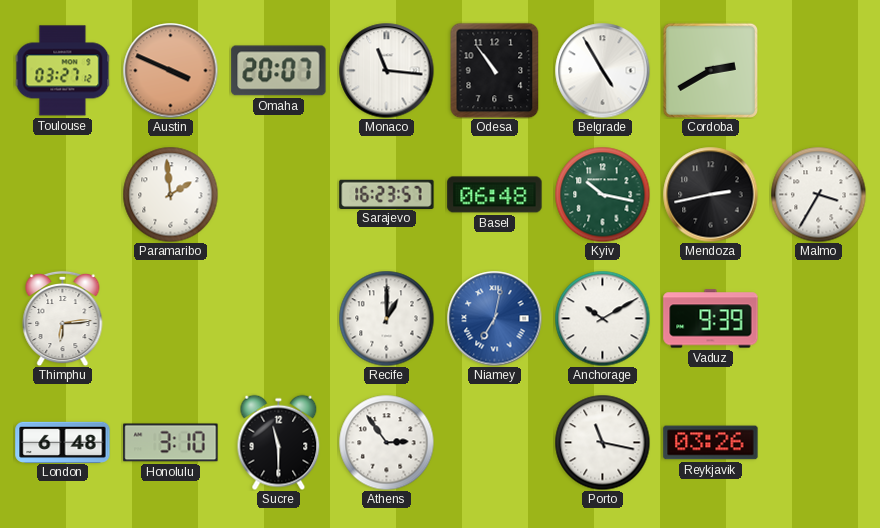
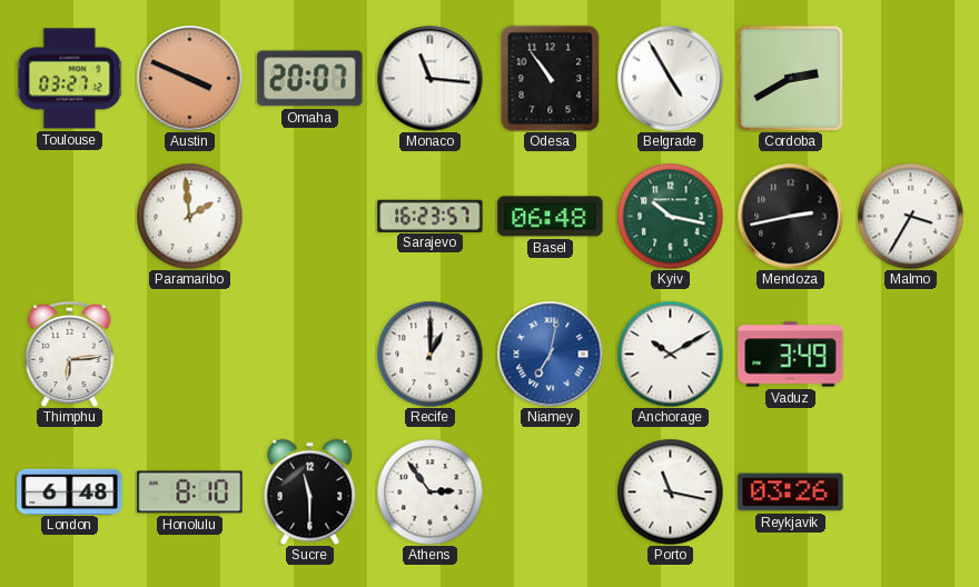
Vaduz: 9:39 -> 3:49
Honolulu: 3:10 -> 8:10
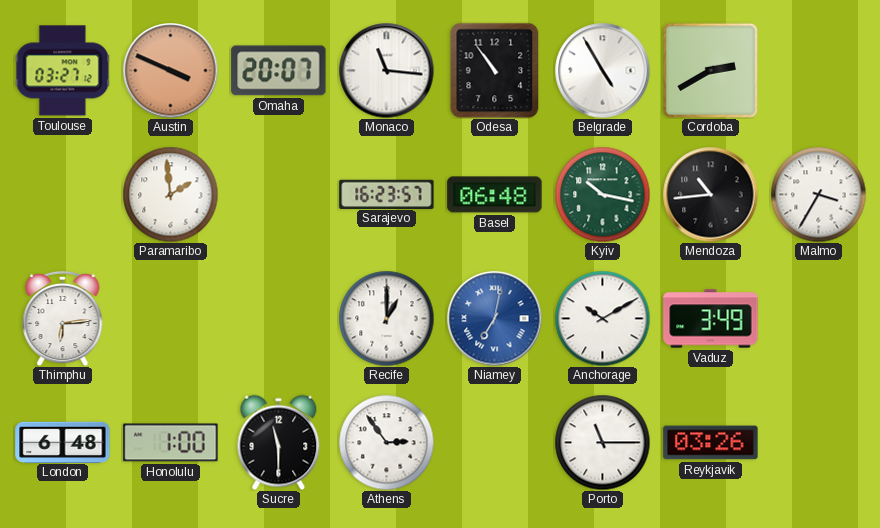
Mendoza: 2:43 -> 10:44
Honolulu: 8:10 -> 1:00
Porto: 11:17 -> 11:15
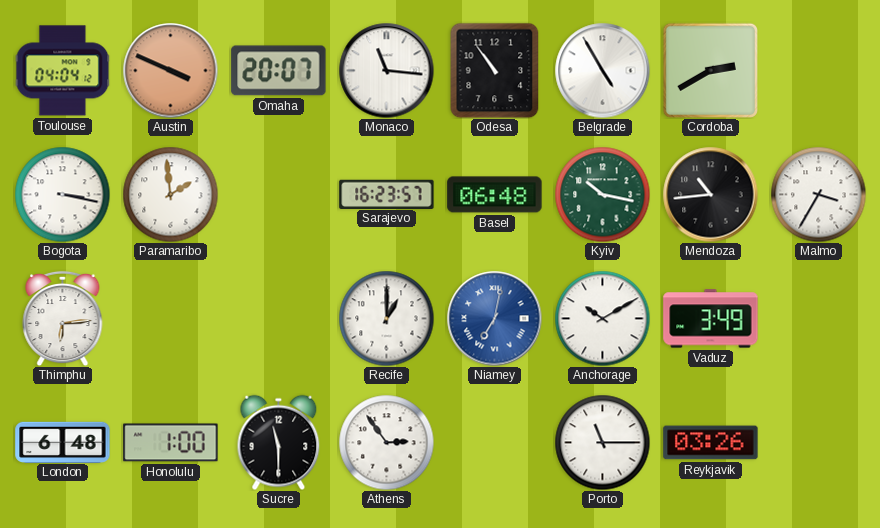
Toulouse: 03:27 -> 04:04
Bogota: none -> 3:17
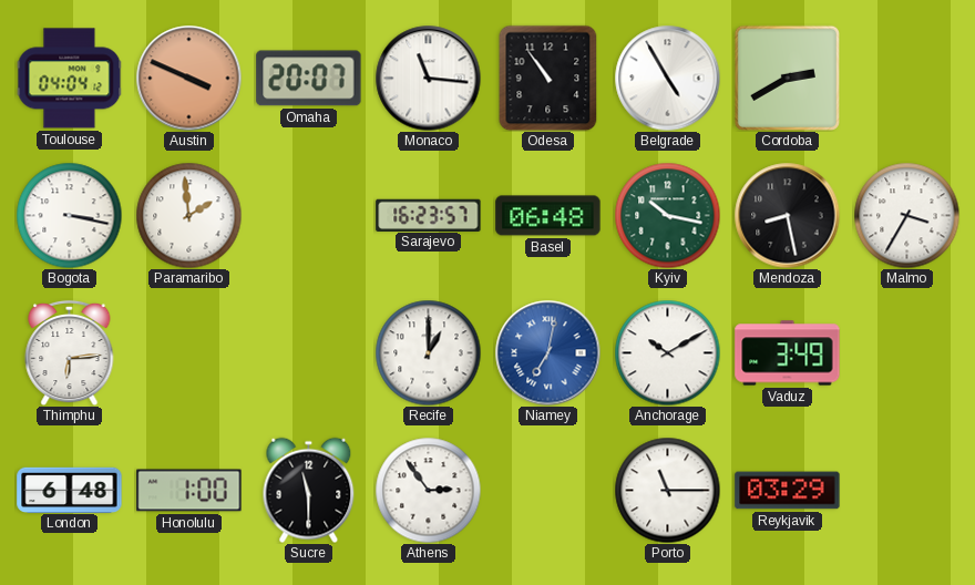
Mendoza: 10:44 -> 8:28
Reykjavik: 03:26 -> 03:29
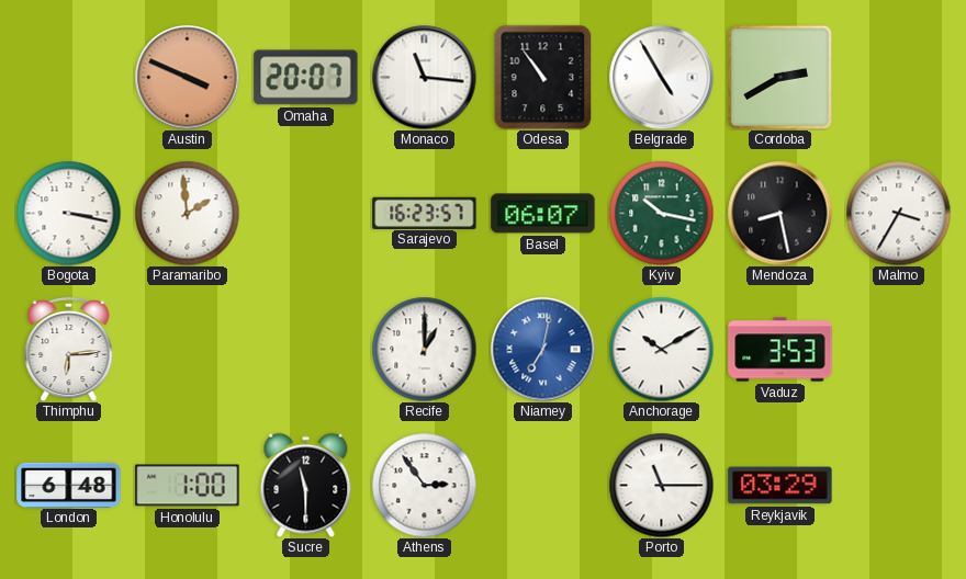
Toulouse: 04:04 -> none
Basel: 06:48 -> 06:07
Vaduz: 3:49 -> 3:53
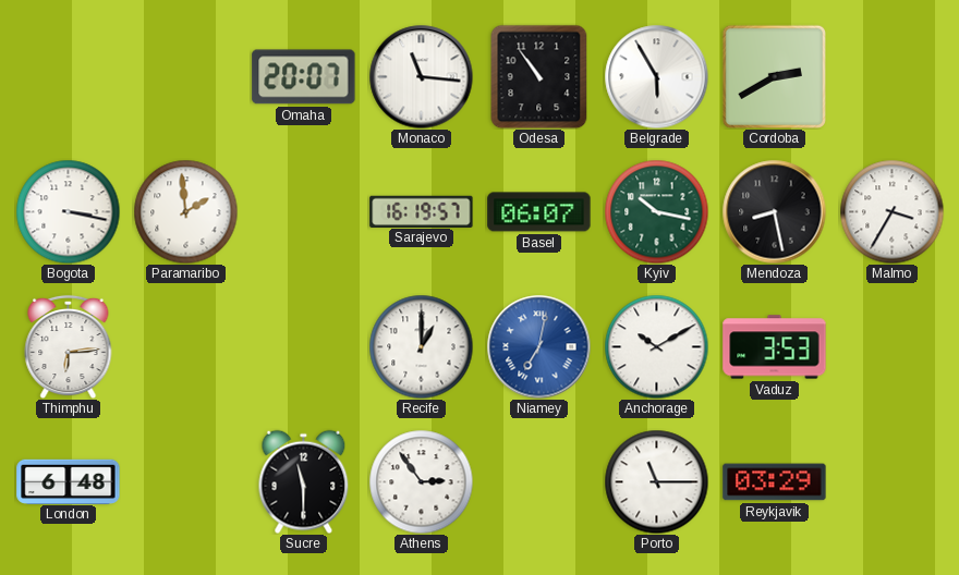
Austin: 3:49 -> none
Belgrade: 4:55 -> 5:55
Sarajevo: 16:23 -> 16:19
Honolulu: 1:00 -> none
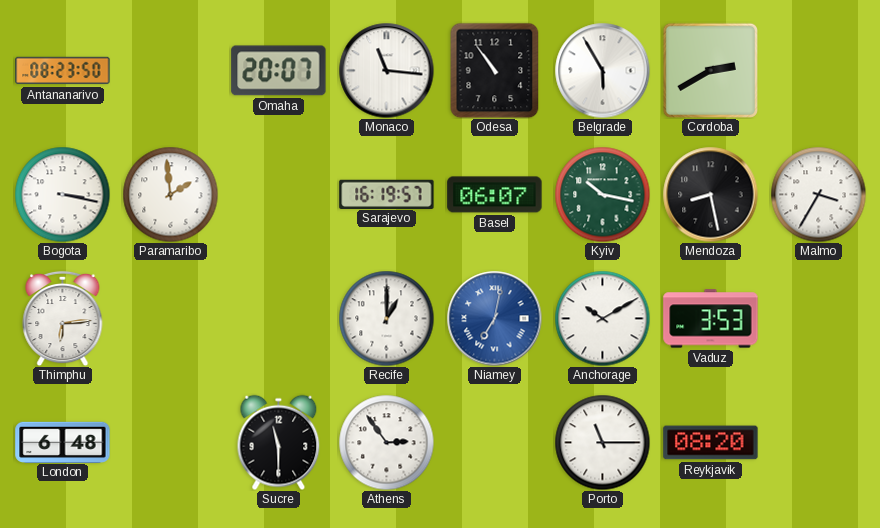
Antananarivo: none -> 08:23
Reykjavik: 03:29 -> 08:20
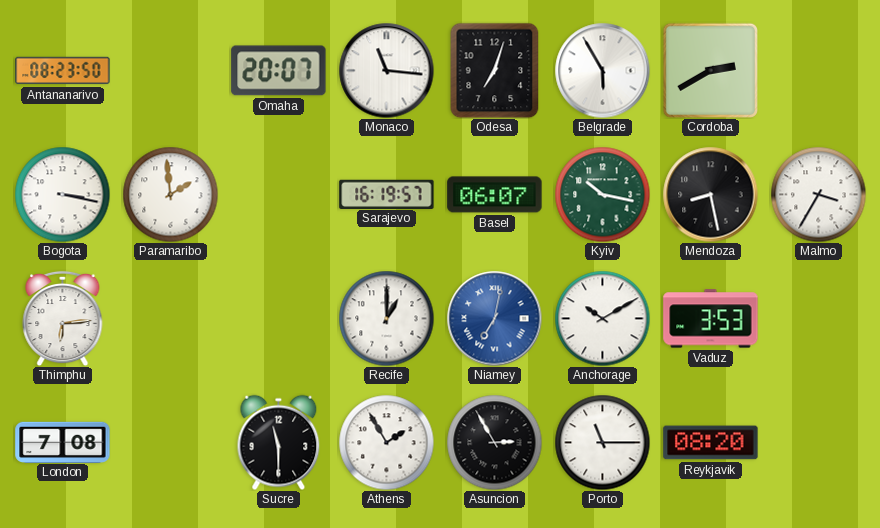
Odesa: 10:54 -> 7:03
London: 6:48 -> 7:08
Athens: 2:54 -> 1:55
Asuncion: none -> 2:55
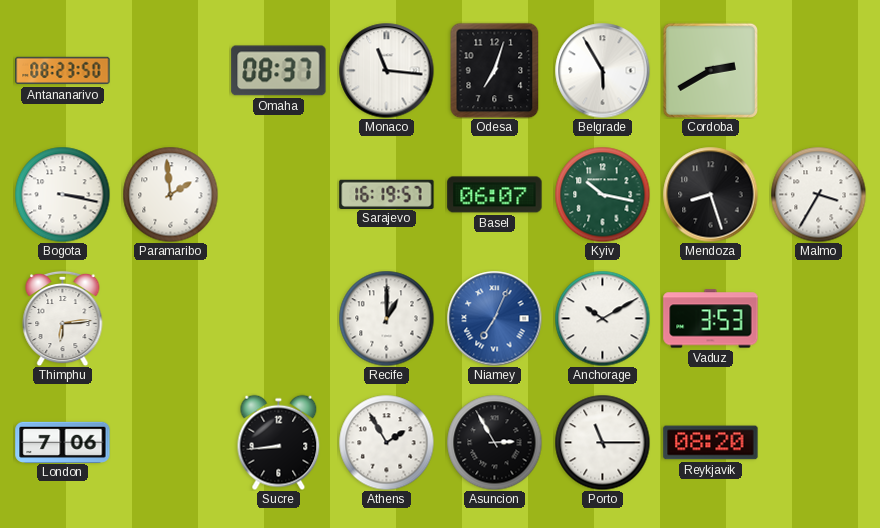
Omaha: 20:07 -> 08:37
Mendoza: 8:28 -> 8:27
Niamey: 7:02 -> 7:04
London: 7:08 -> 7:06
Sucre: 11:30 -> 8:44
